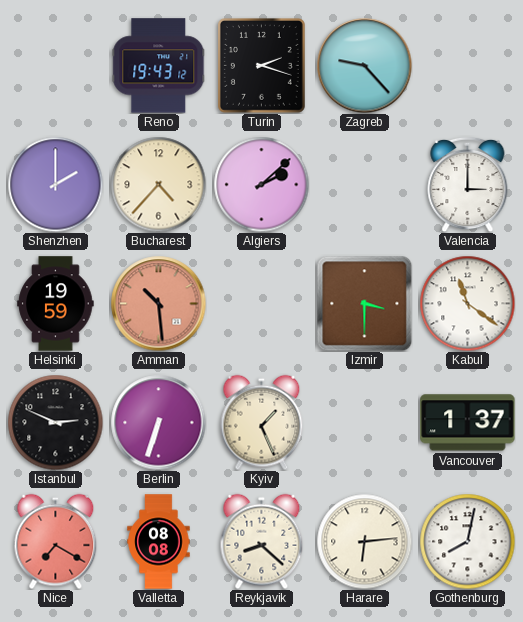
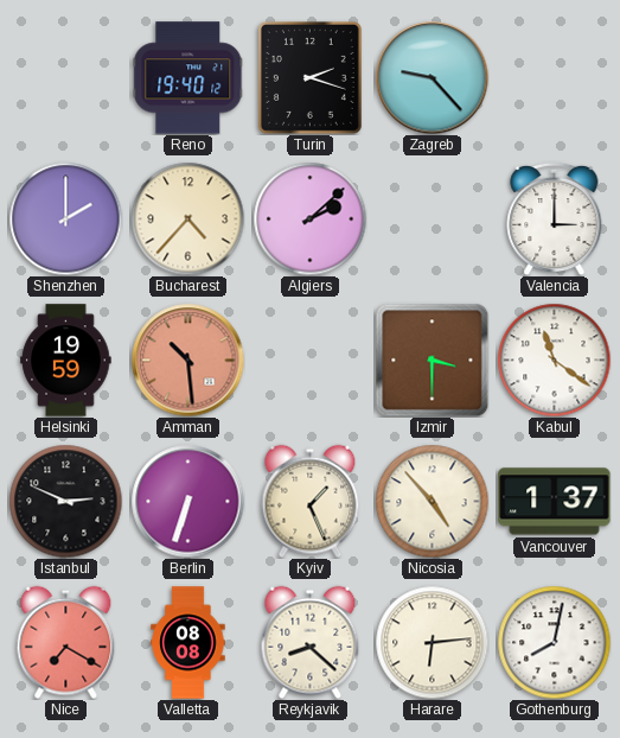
Reno: 19:43 -> 19:40
Nicosia: none -> 4:53
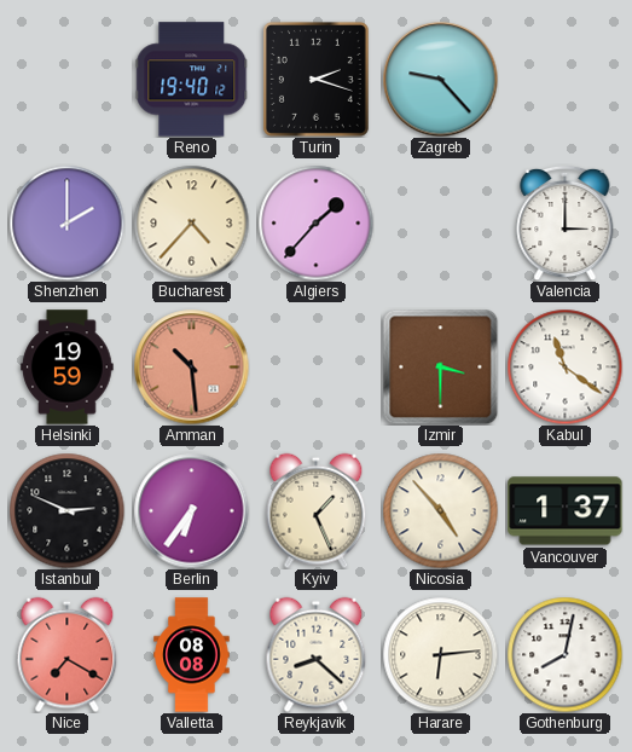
Algiers: 2:08 -> 1:37
Berlin: 6:33 -> 6:36
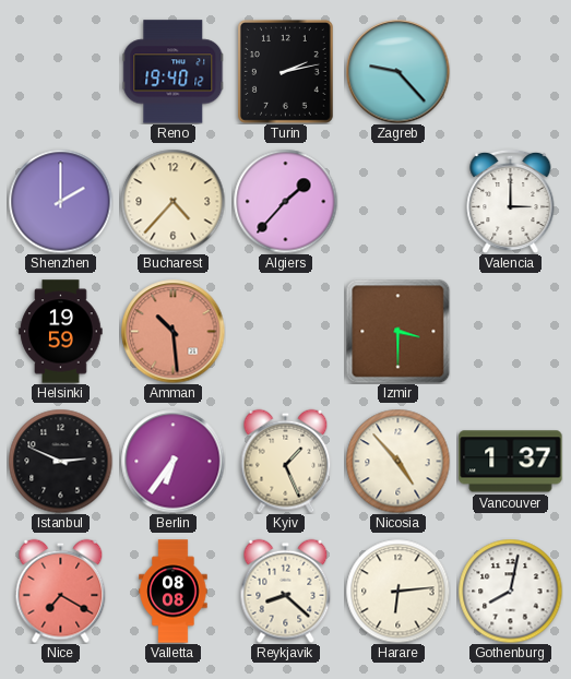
Turin: 2:18 -> 2:13
Kabul: 11:21 -> none
